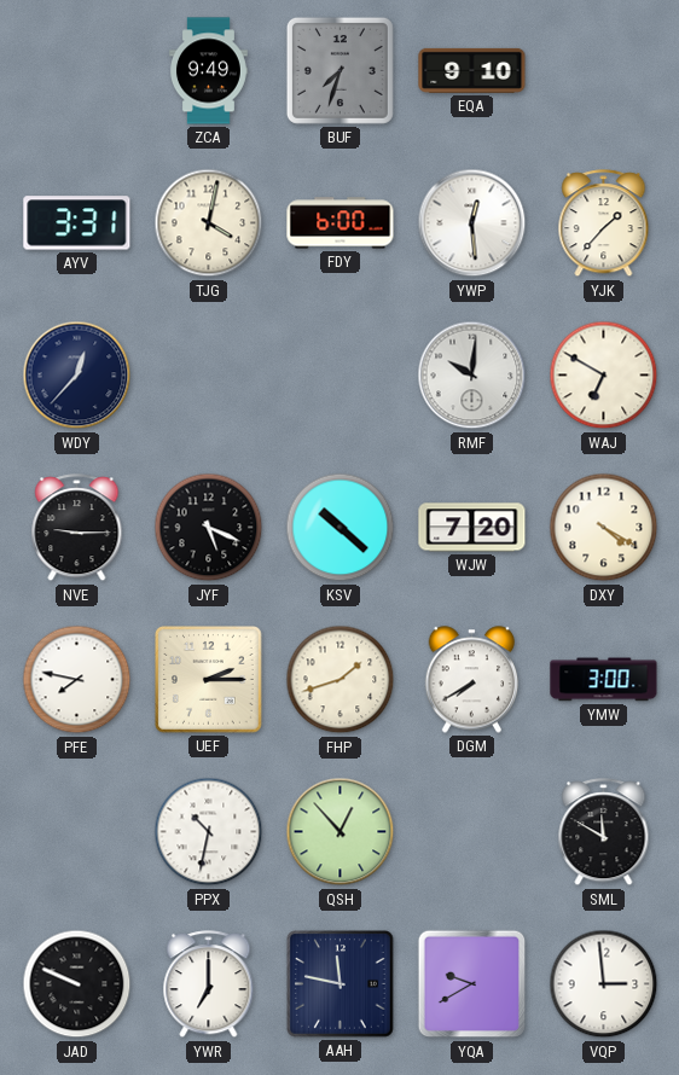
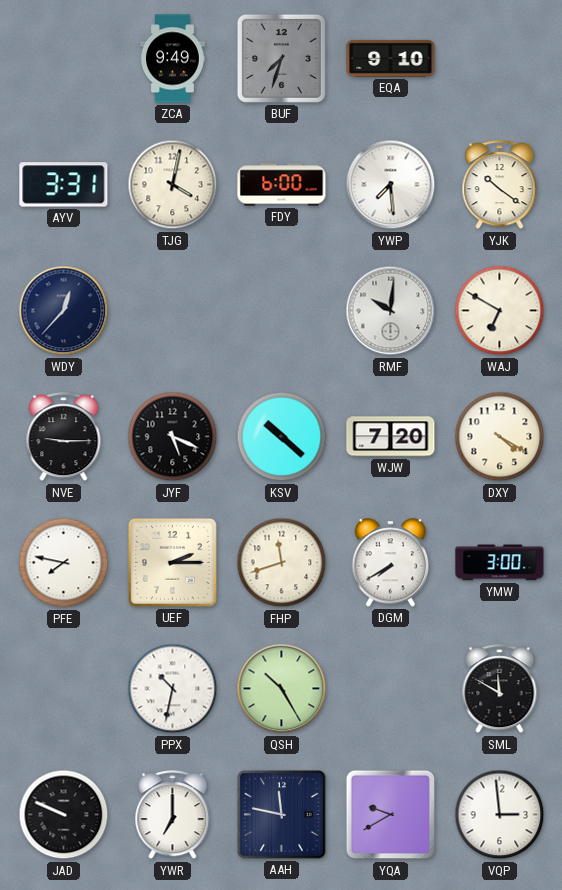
YWP: 12:29 -> 7:29
YJK: 1:37 -> 10:21
FHP: 1:42 -> 11:42
QSH: 12:53 -> 10:25
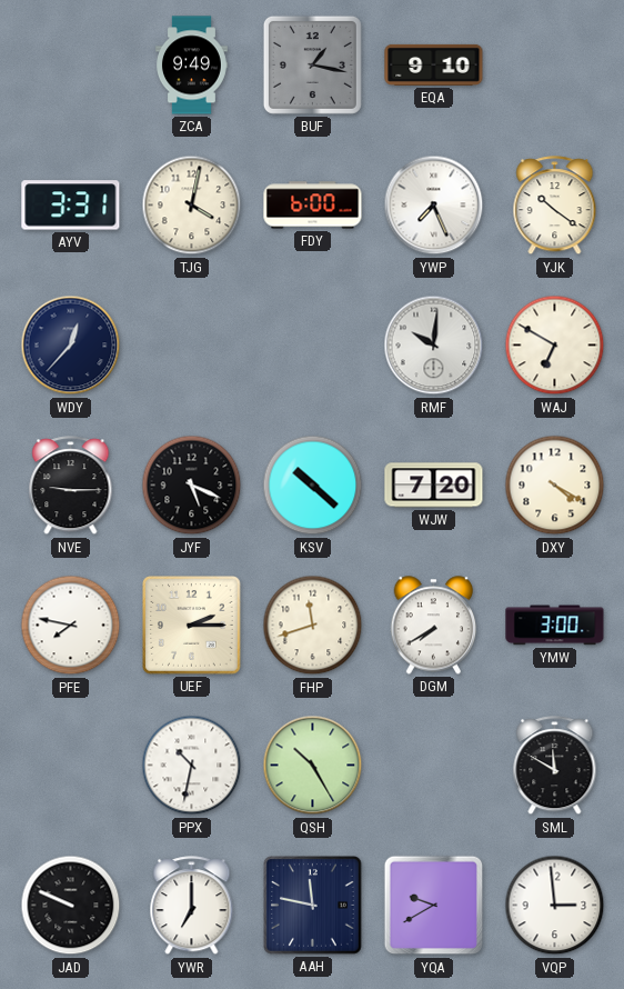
BUF: 7:33 -> 1:17
YWP: 7:29 -> 7:26
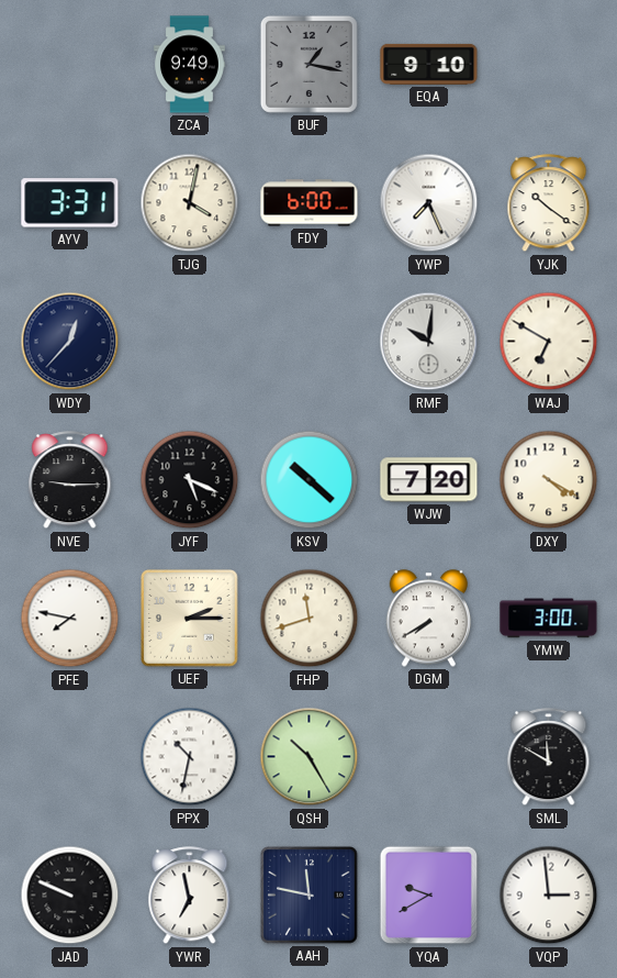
YWR: 7:00 -> 6:58
